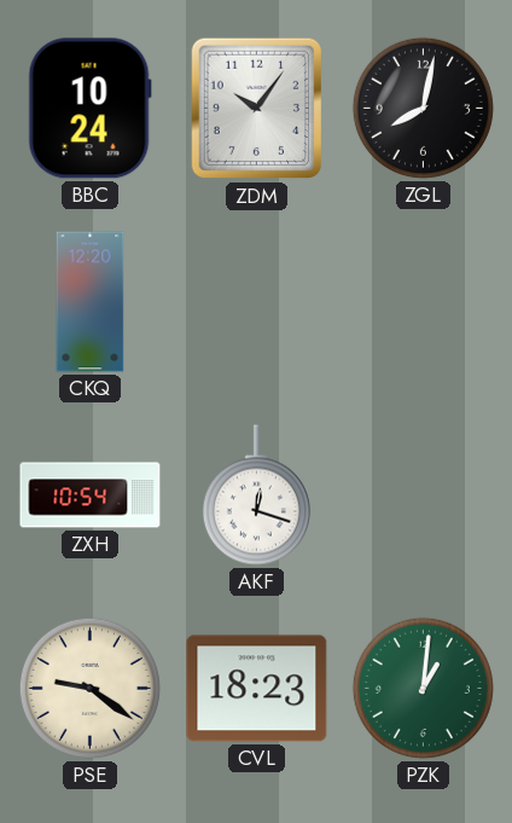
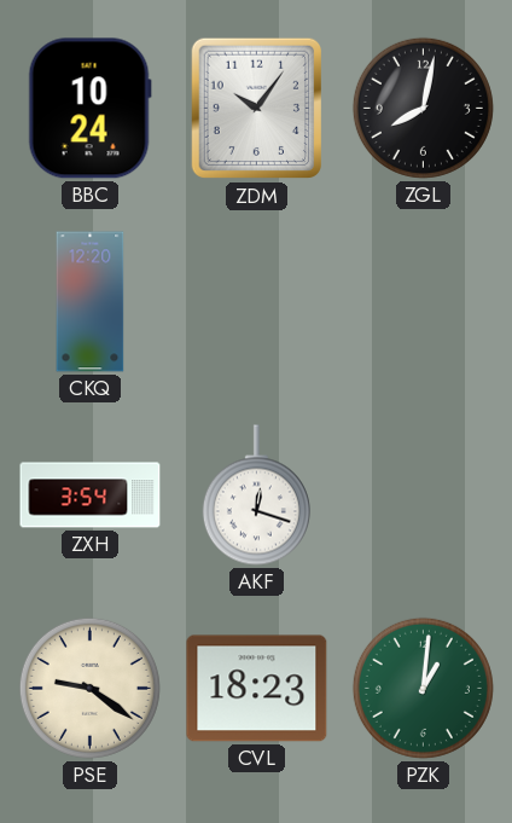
ZXH: 10:54 -> 3:54
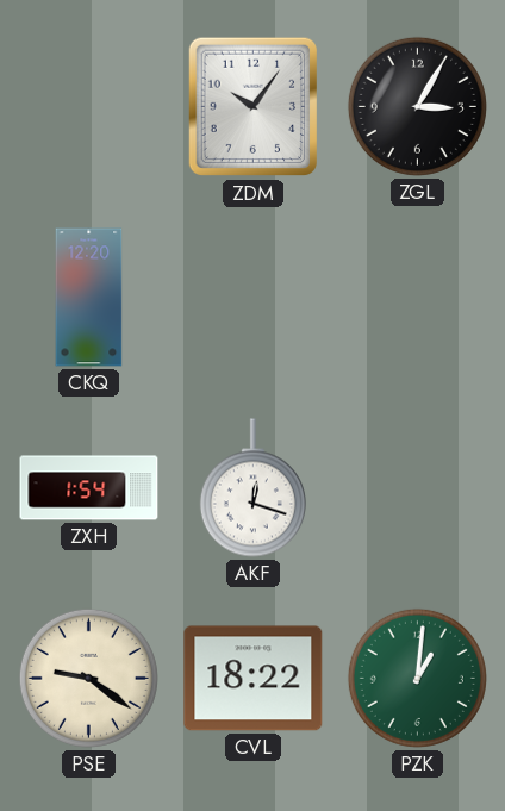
BBC: 10:24 -> none
ZGL: 8:02 -> 3:05
ZXH: 3:54 -> 1:54
CVL: 18:23 -> 18:22
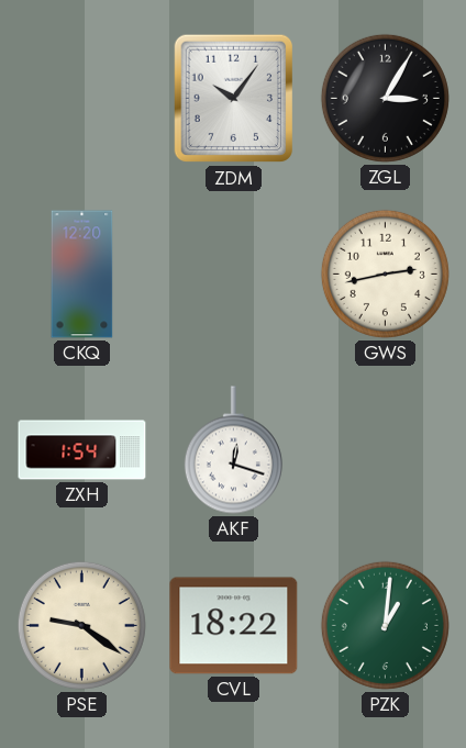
GWS: none -> 2:43
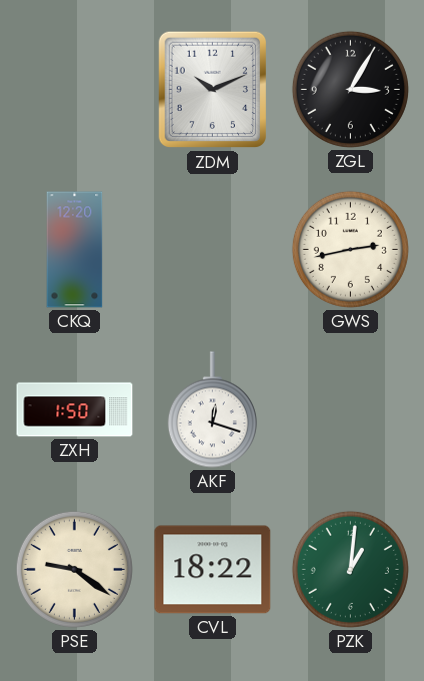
ZDM: 10:06 -> 10:11
ZXH: 1:54 -> 1:50
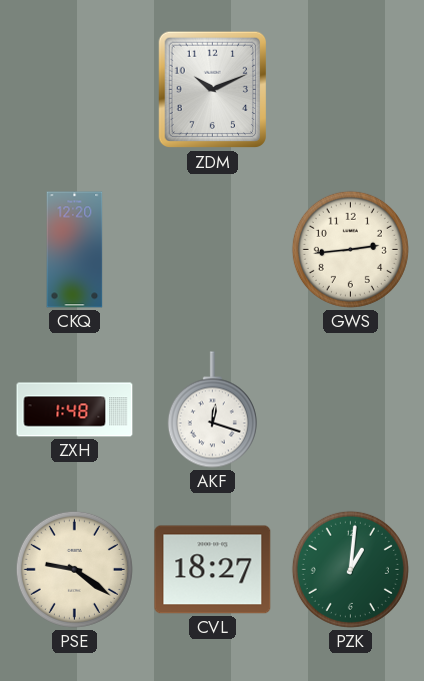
ZGL: 3:05 -> none
GWS: 2:43 -> 2:44
ZXH: 1:50 -> 1:48
CVL: 18:22 -> 18:27
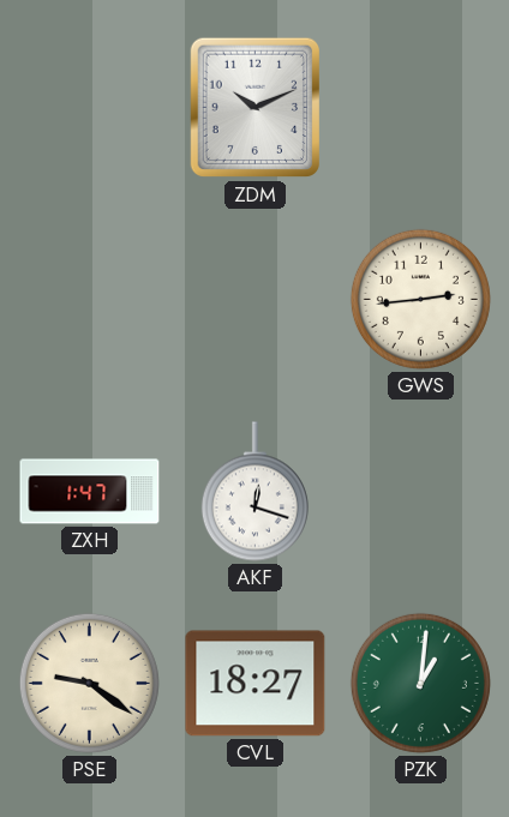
CKQ: 12:20 -> none
ZXH: 1:48 -> 1:47
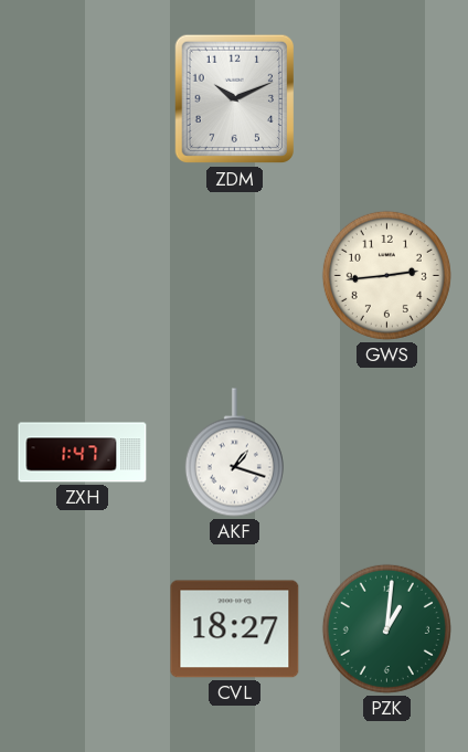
AKF: 12:18 -> 1:18
PSE: 9:21 -> none
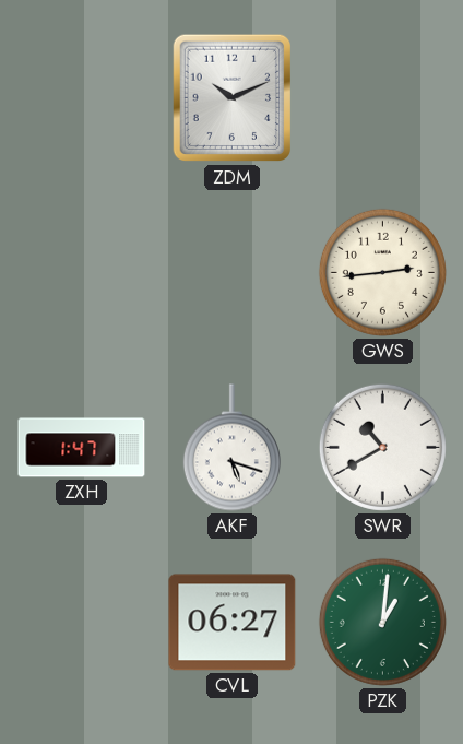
AKF: 1:18 -> 5:18
SWR: none -> 10:40
CVL: 18:27 -> 06:27
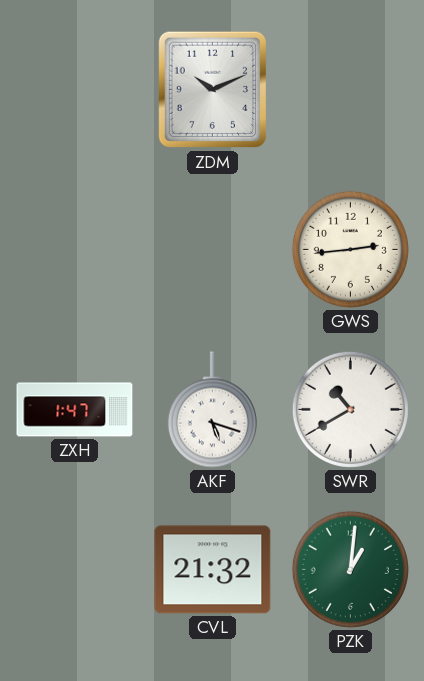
CVL: 06:27 -> 21:32
